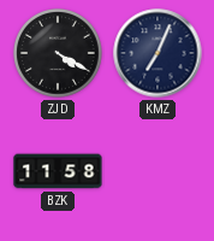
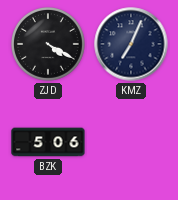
BZK: 11:58 -> 5:06
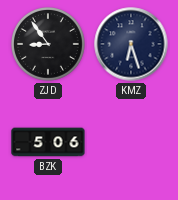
ZJD: 4:20 -> 8:54
KMZ: 7:04 -> 6:27
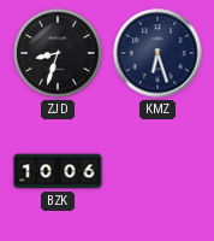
ZJD: 8:54 -> 8:33
BZK: 5:06 -> 10:06
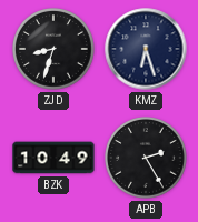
BZK: 10:06 -> 10:49
APB: none -> 2:25
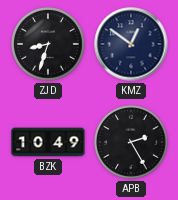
KMZ: 6:27 -> 12:51
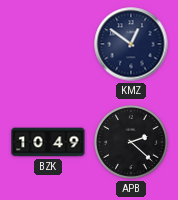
ZJD: 8:33 -> none
APB: 2:25 -> 2:22
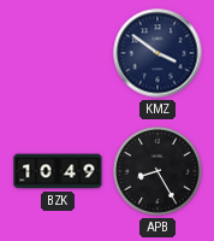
KMZ: 12:51 -> 3:51
APB: 2:22 -> 8:25
